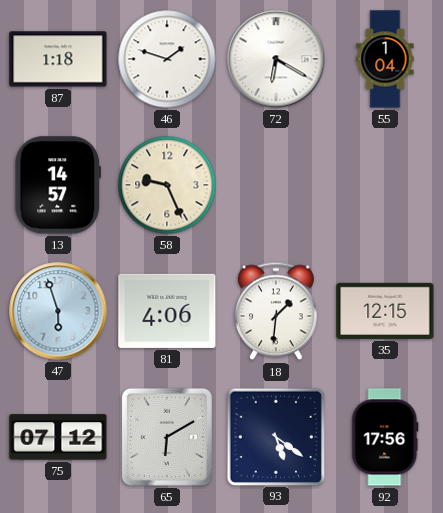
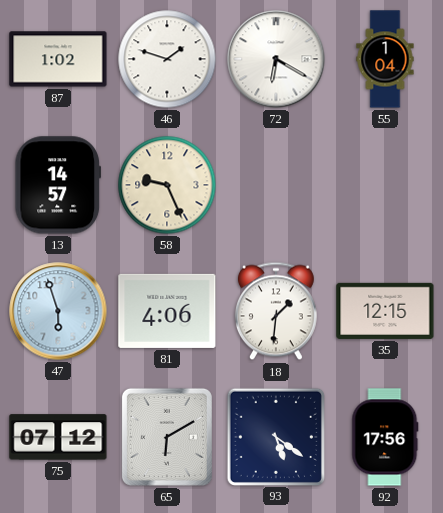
87: 1:18 -> 1:02
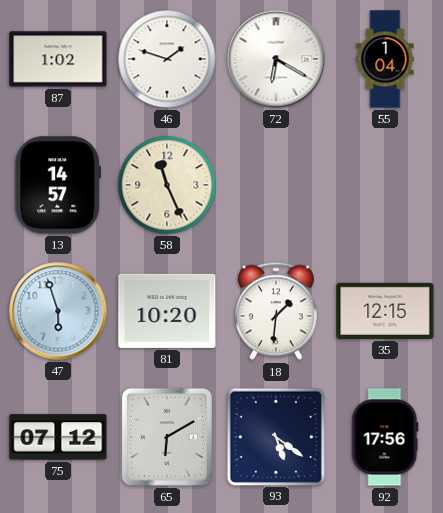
58: 9:26 -> 11:26
81: 4:06 -> 10:20
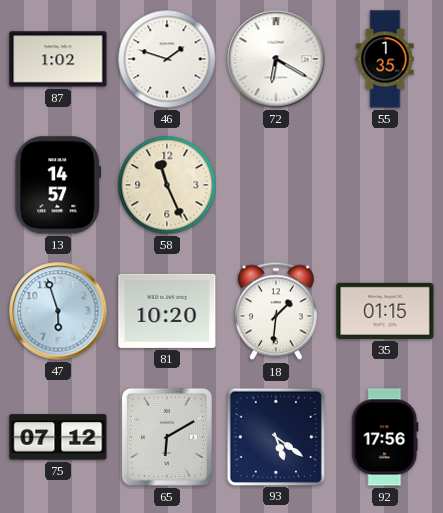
55: 1:04 -> 1:35
35: 12:15 -> 01:15
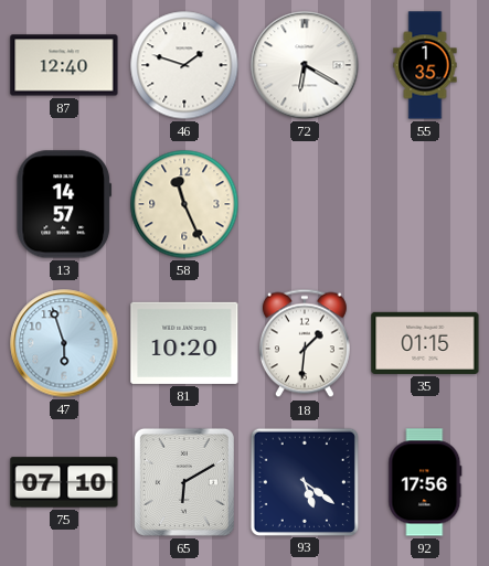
87: 1:02 -> 12:40
75: 07:12 -> 07:10
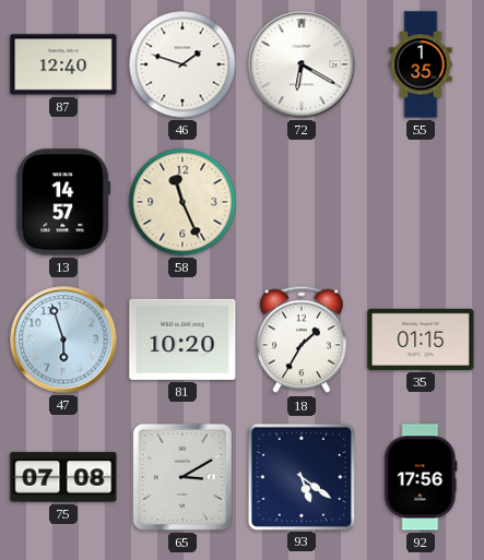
18: 1:31 -> 1:35
75: 07:10 -> 07:08
65: 6:10 -> 3:10
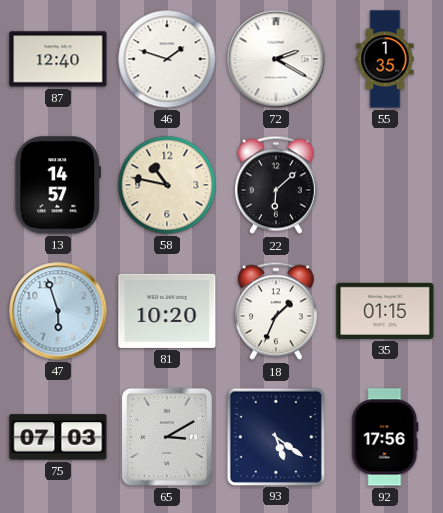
72: 6:20 -> 2:20
58: 11:26 -> 10:47
22: none -> 6:08
18: 1:35 -> 1:34
75: 07:08 -> 07:03
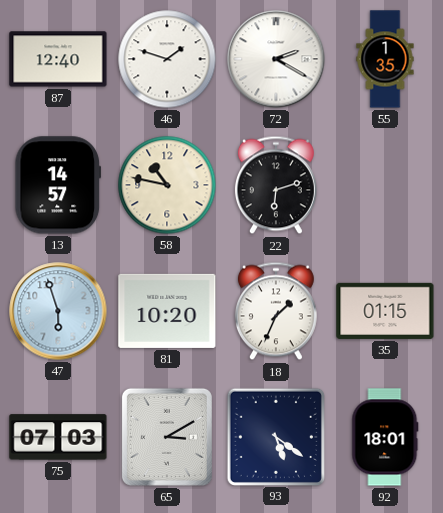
22: 6:08 -> 6:12
92: 17:56 -> 18:01
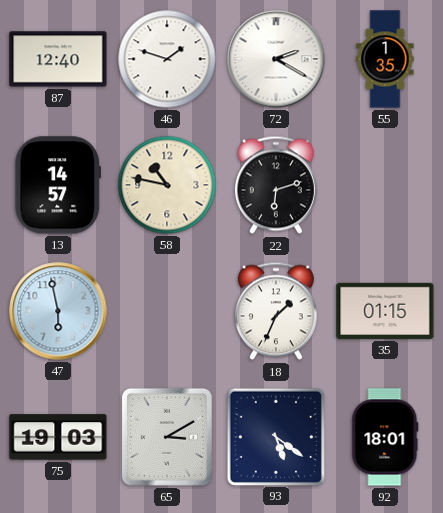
47: 5:57 -> 5:58
81: 10:20 -> none
75: 07:03 -> 19:03
